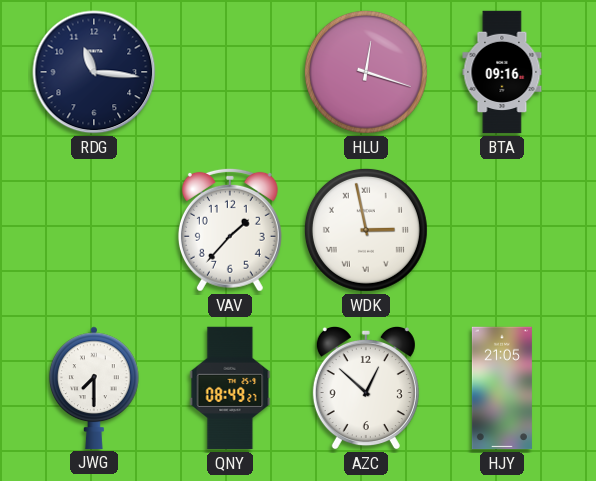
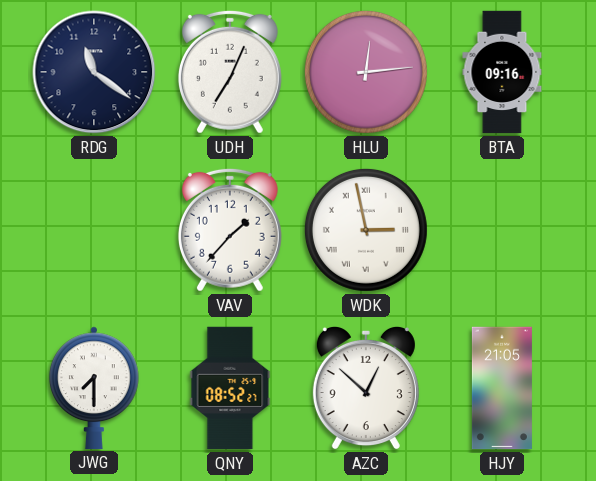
RDG: 11:16 -> 11:21
UDH: none -> 7:04
HLU: 12:18 -> 12:14
QNY: 08:49 -> 08:52
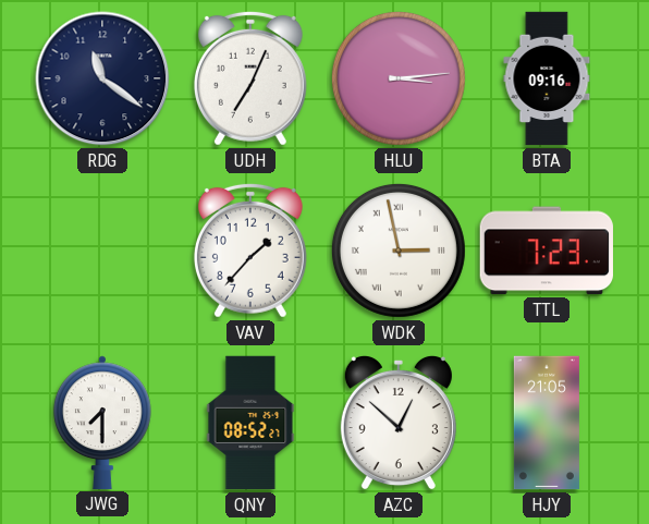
HLU: 12:14 -> 3:14
TTL: none -> 7:23
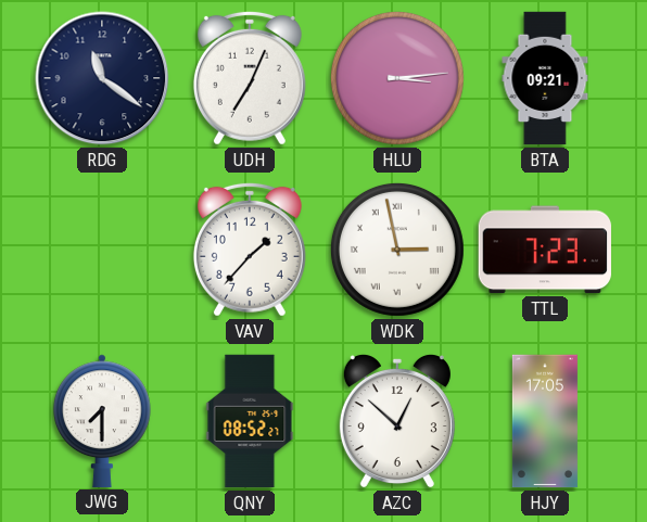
BTA: 09:16 -> 09:21
HJY: 21:05 -> 17:05
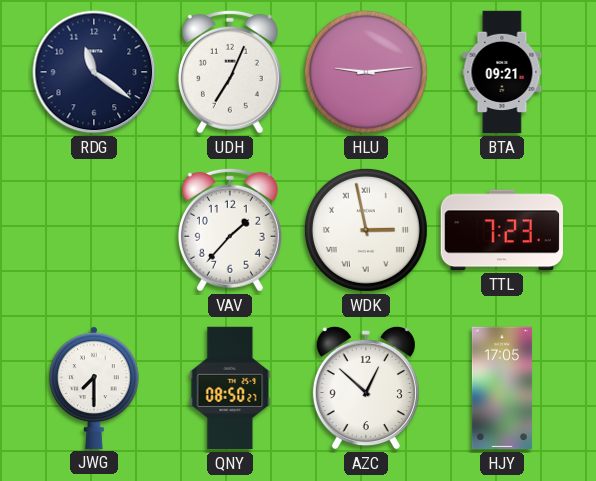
HLU: 3:14 -> 9:14
QNY: 08:52 -> 08:50
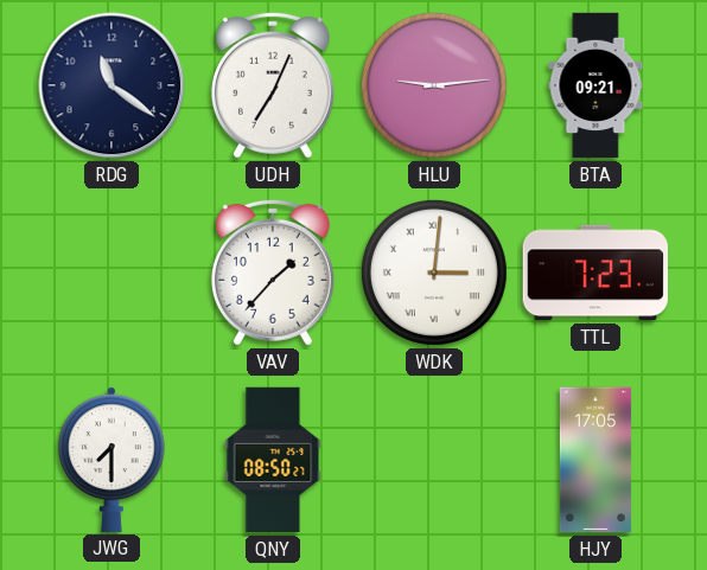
WDK: 2:58 -> 3:01
AZC: 12:52 -> none
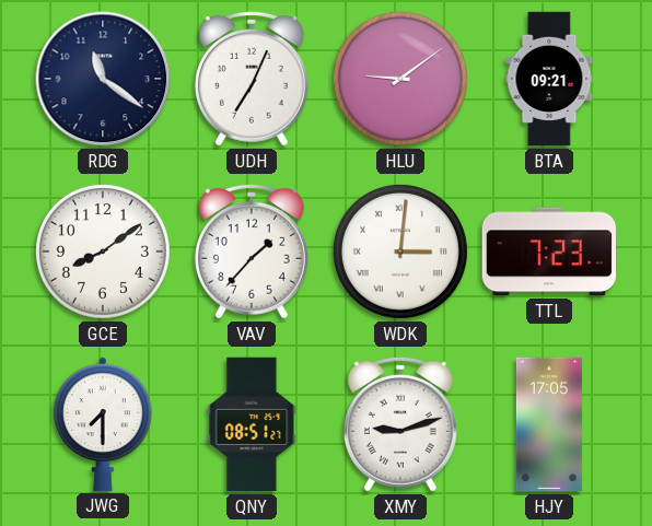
HLU: 9:14 -> 9:09
GCE: none -> 8:09
QNY: 08:50 -> 08:51
XMY: none -> 9:12
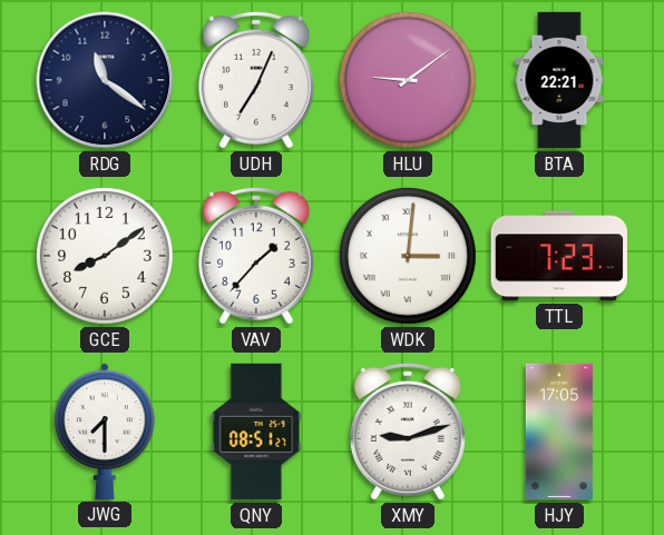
BTA: 09:21 -> 22:21
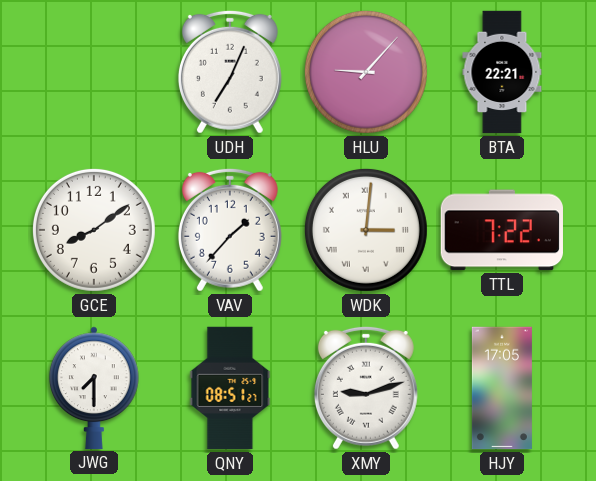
RDG: 11:21 -> none
HLU: 9:09 -> 9:07
TTL: 7:23 -> 7:22
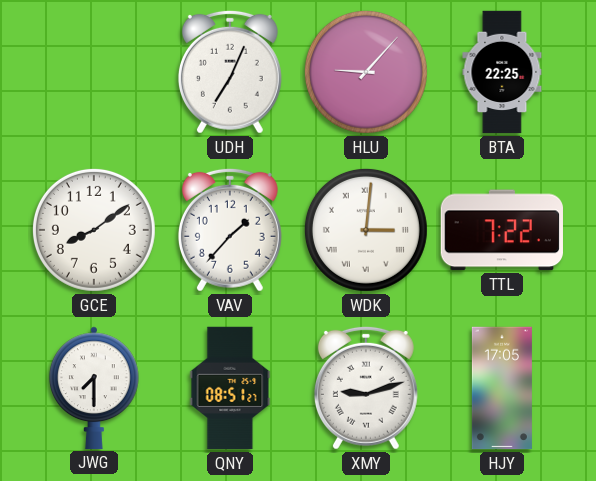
BTA: 22:21 -> 22:25
